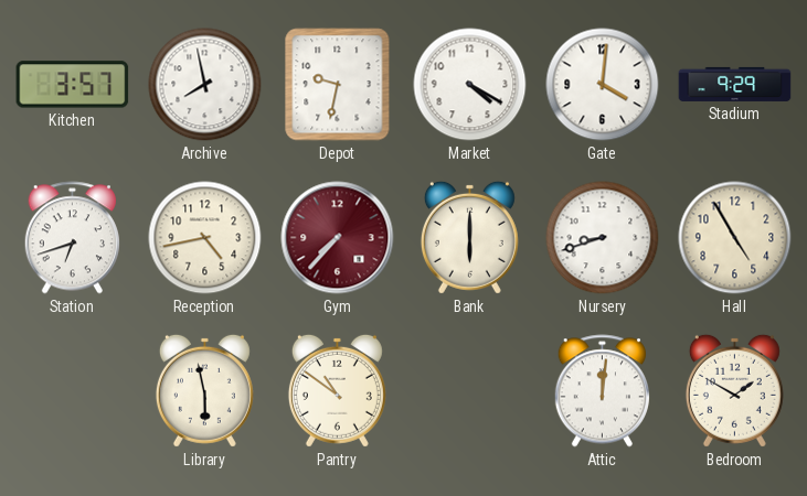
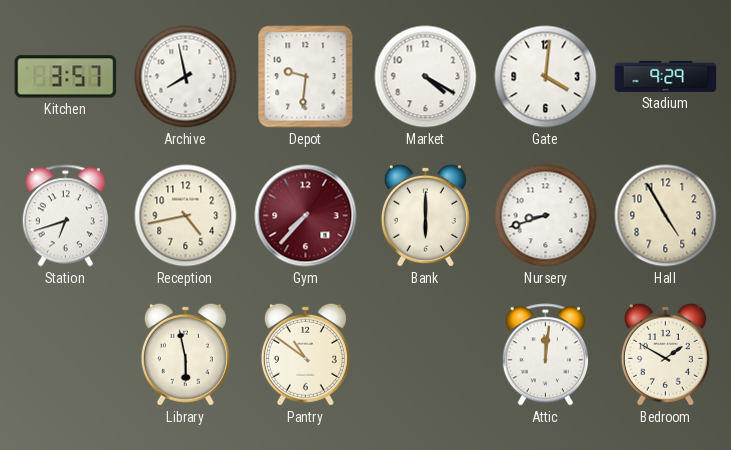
Depot: 9:32 -> 9:31
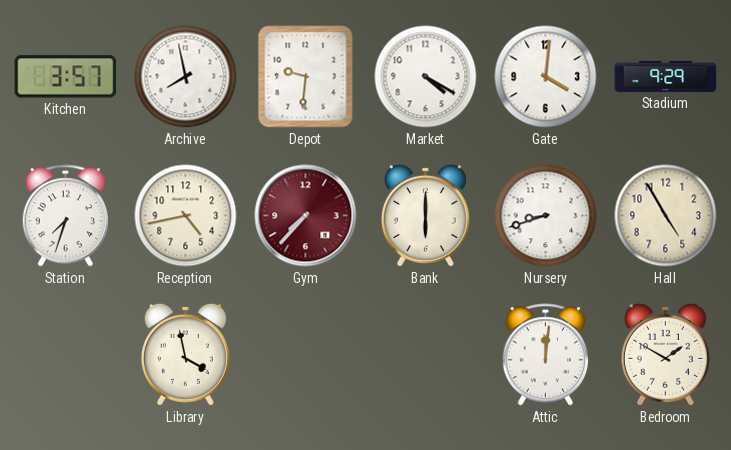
Station: 6:42 -> 7:33
Library: 5:58 -> 3:58
Pantry: 10:51 -> none
